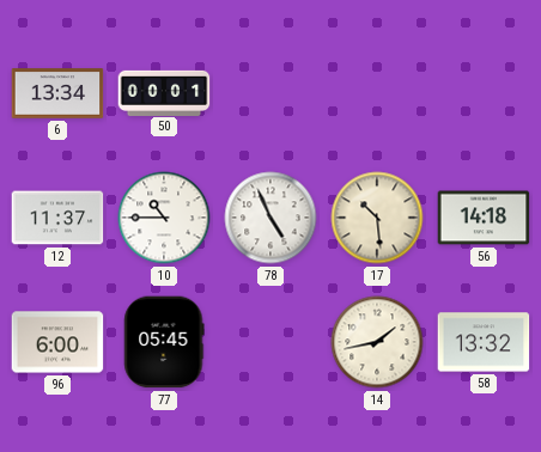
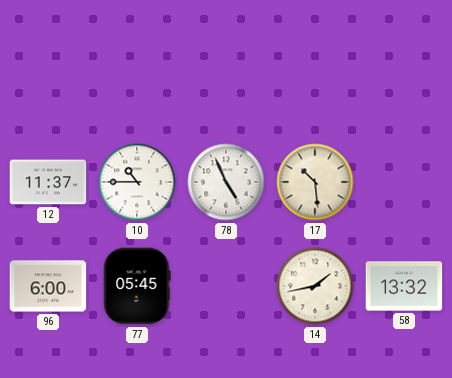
6: 13:34 -> none
50: 00:01 -> none
56: 14:18 -> none
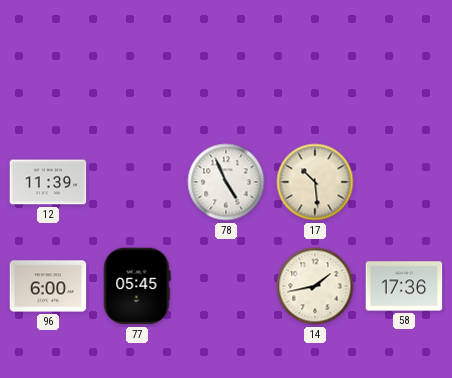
12: 11:37 -> 11:39
10: 10:45 -> none
58: 13:32 -> 17:36
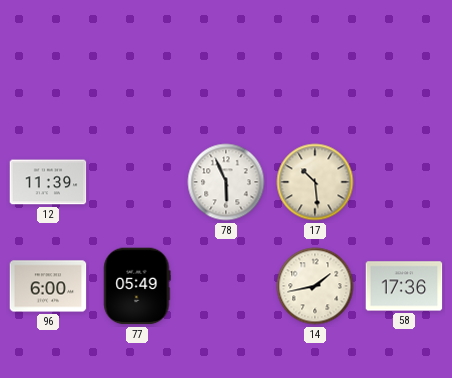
78: 4:56 -> 5:56
77: 05:45 -> 05:49
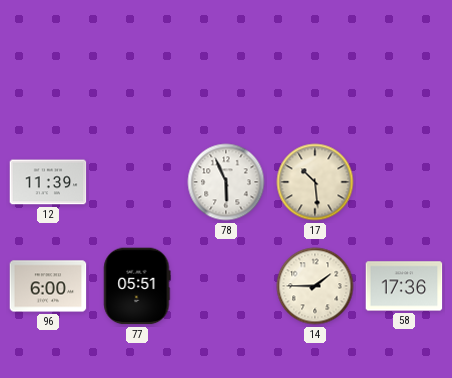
77: 05:49 -> 05:51
14: 1:43 -> 1:45
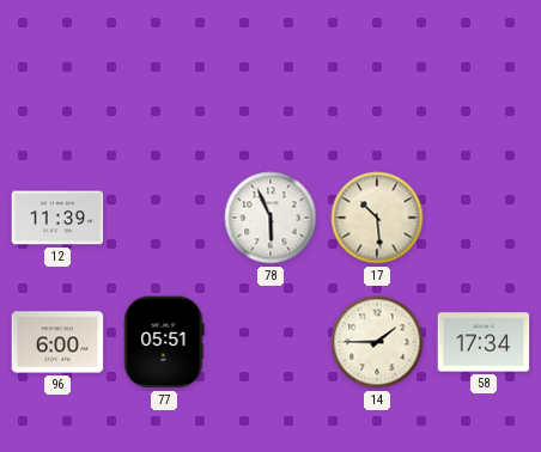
58: 17:36 -> 17:34
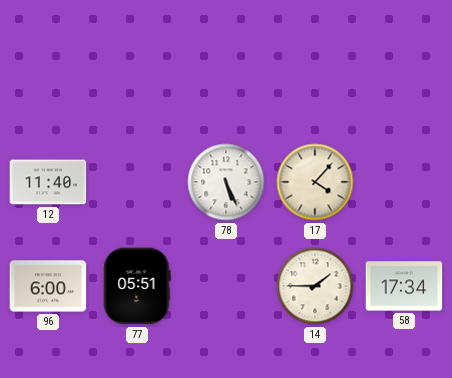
12: 11:39 -> 11:40
78: 5:56 -> 5:26
17: 10:29 -> 4:07
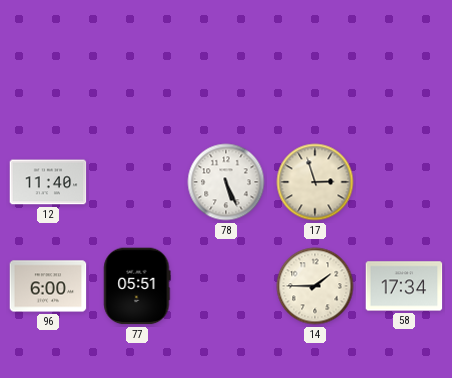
17: 4:07 -> 2:57
